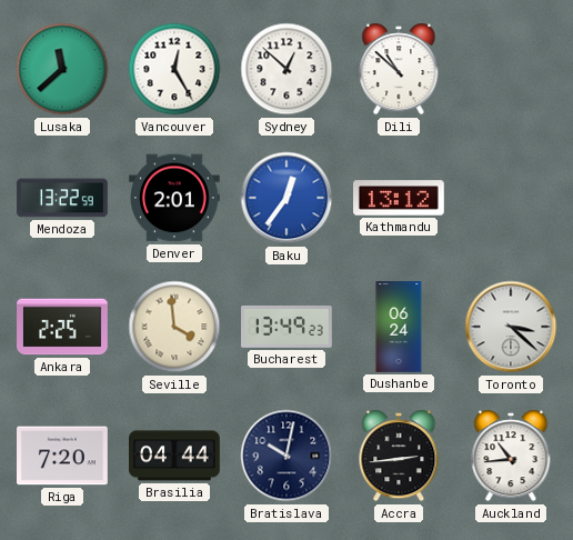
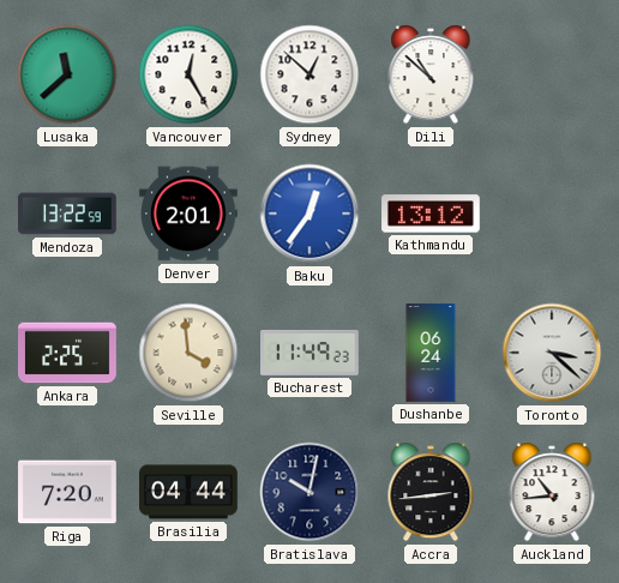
Bucharest: 13:49 -> 11:49
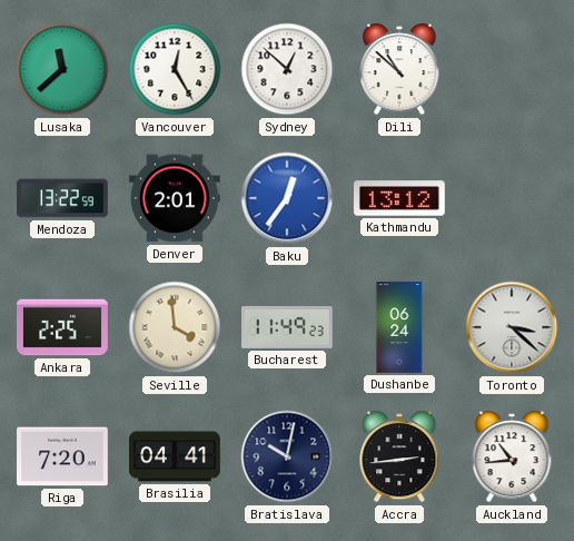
Brasilia: 04:44 -> 04:41
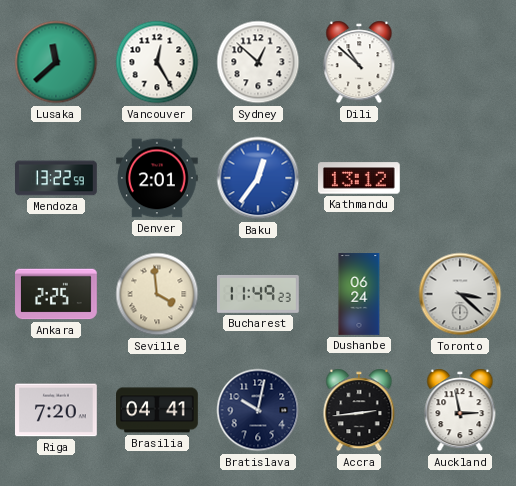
Auckland: 10:44 -> 2:58
